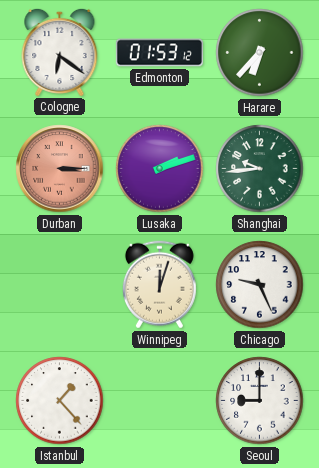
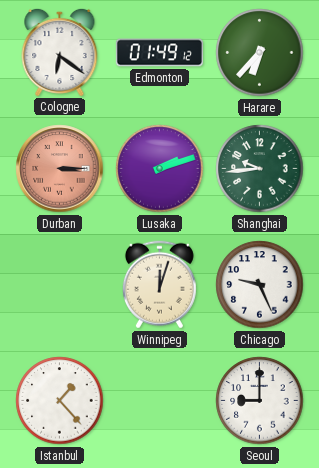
Edmonton: 01:53 -> 01:49
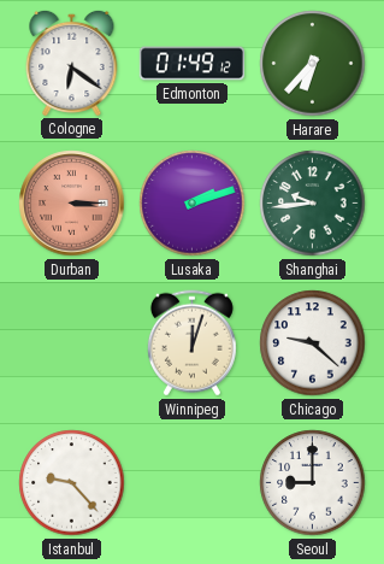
Chicago: 9:26 -> 9:22
Istanbul: 1:23 -> 9:23
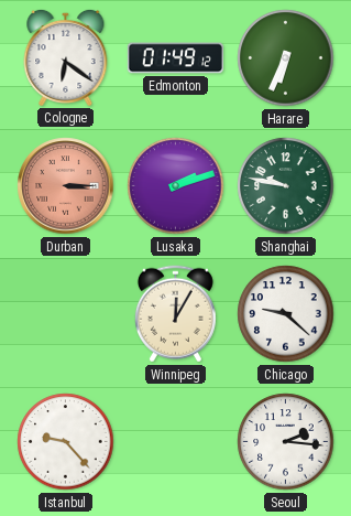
Harare: 6:37 -> 6:34
Shanghai: 9:44 -> 9:47
Winnipeg: 12:03 -> 12:05
Seoul: 9:00 -> 2:16
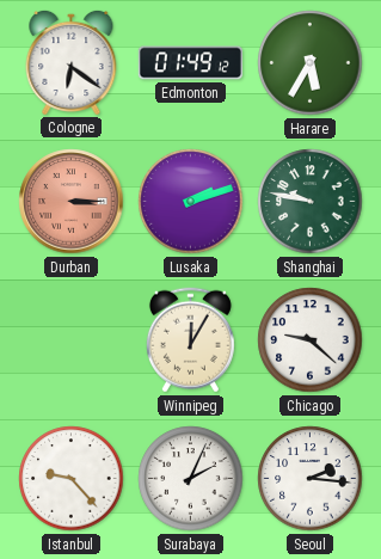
Harare: 6:34 -> 5:35
Surabaya: none -> 2:04
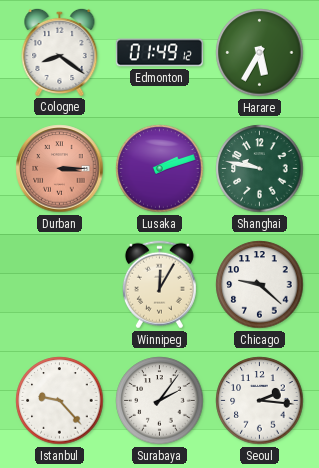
Cologne: 6:21 -> 8:21
Surabaya: 2:04 -> 2:06
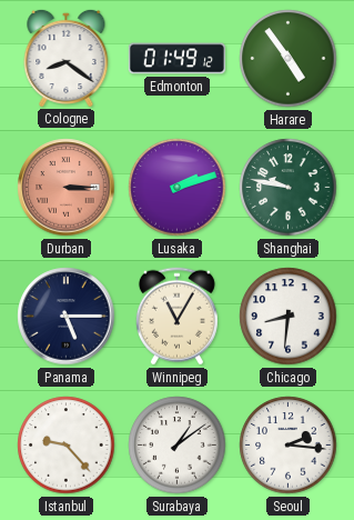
Harare: 5:35 -> 4:54
Panama: none -> 5:15
Winnipeg: 12:05 -> 11:05
Chicago: 9:22 -> 8:31
Surabaya: 2:06 -> 1:09
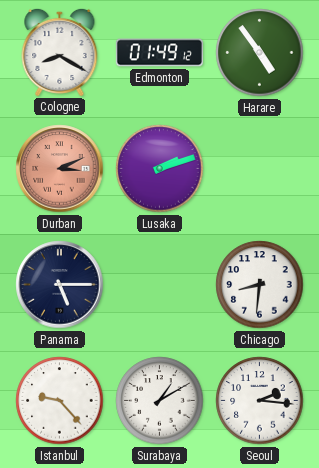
Cologne: 8:21 -> 8:20
Durban: 3:15 -> 3:11
Shanghai: 9:47 -> none
Winnipeg: 11:05 -> none
Surabaya: 1:09 -> 1:10
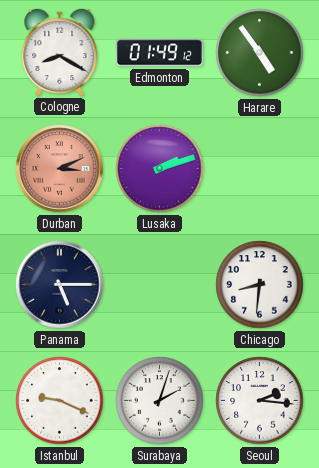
Istanbul: 9:23 -> 9:19
Surabaya: 1:10 -> 2:03
